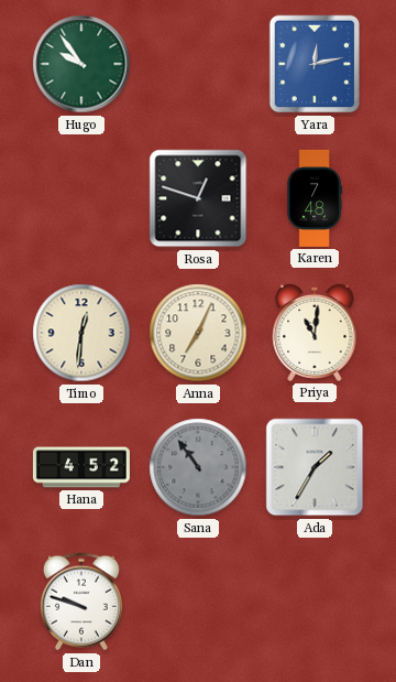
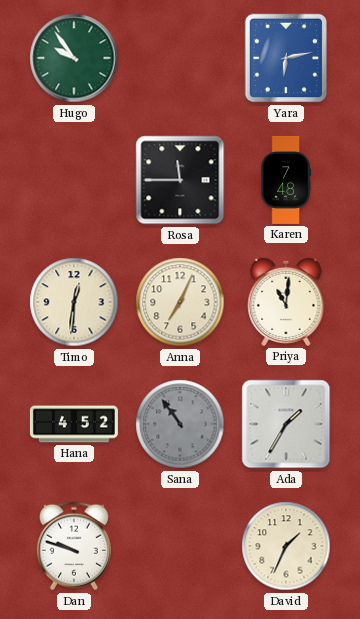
Yara: 12:13 -> 6:13
Rosa: 12:48 -> 11:45
David: none -> 1:34
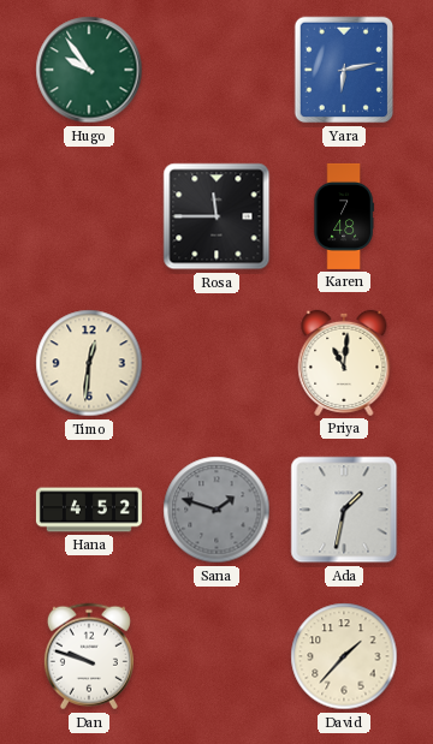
Anna: 7:04 -> none
Sana: 10:54 -> 1:48
Ada: 1:35 -> 1:32
David: 1:34 -> 1:37
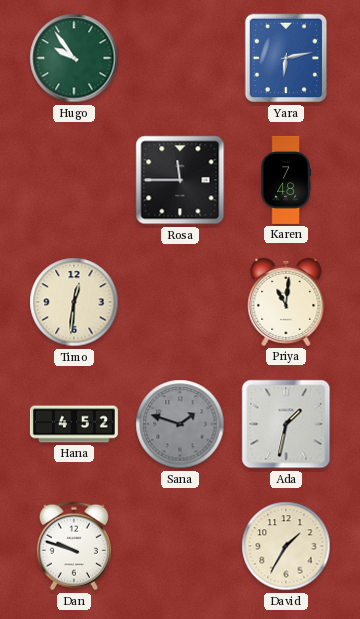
David: 1:37 -> 1:35
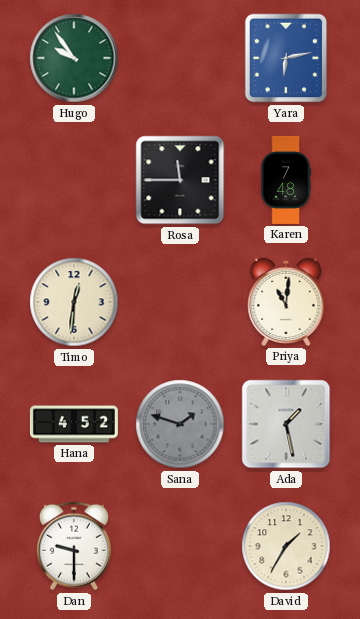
Ada: 1:32 -> 1:28
Dan: 9:48 -> 9:30
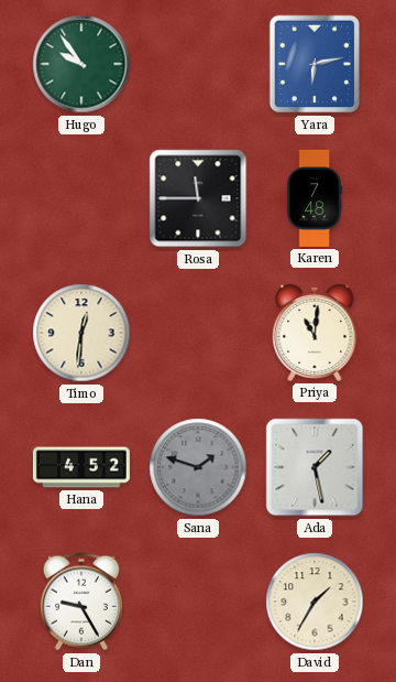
Dan: 9:30 -> 9:25
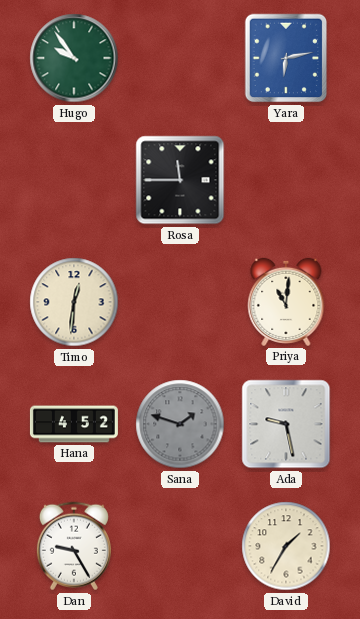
Karen: 7:48 -> none
Ada: 1:28 -> 9:28
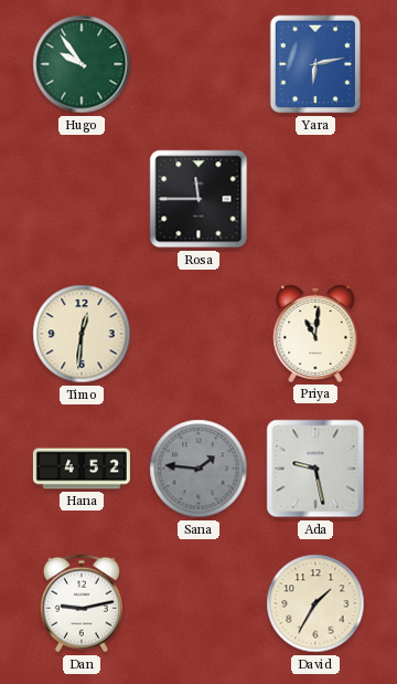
Sana: 1:48 -> 1:46
Dan: 9:25 -> 9:13
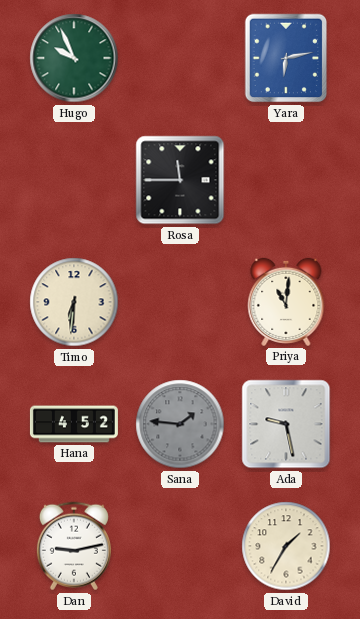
Hugo: 9:54 -> 9:56
Timo: 12:31 -> 6:31
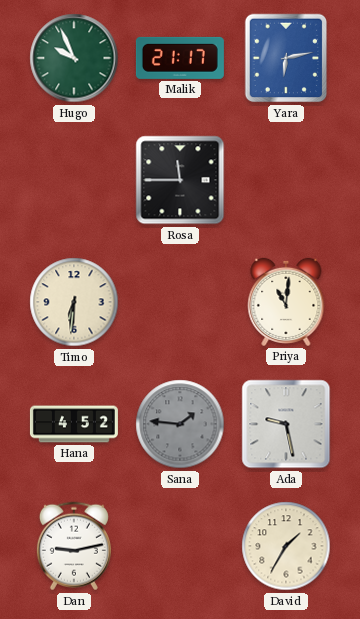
Malik: none -> 21:17
